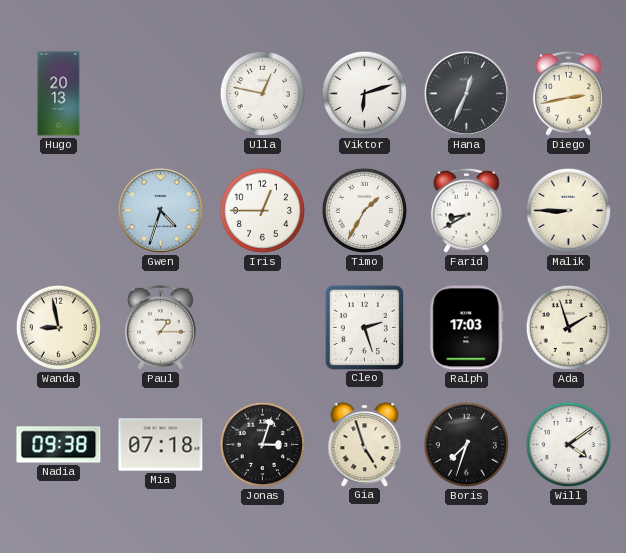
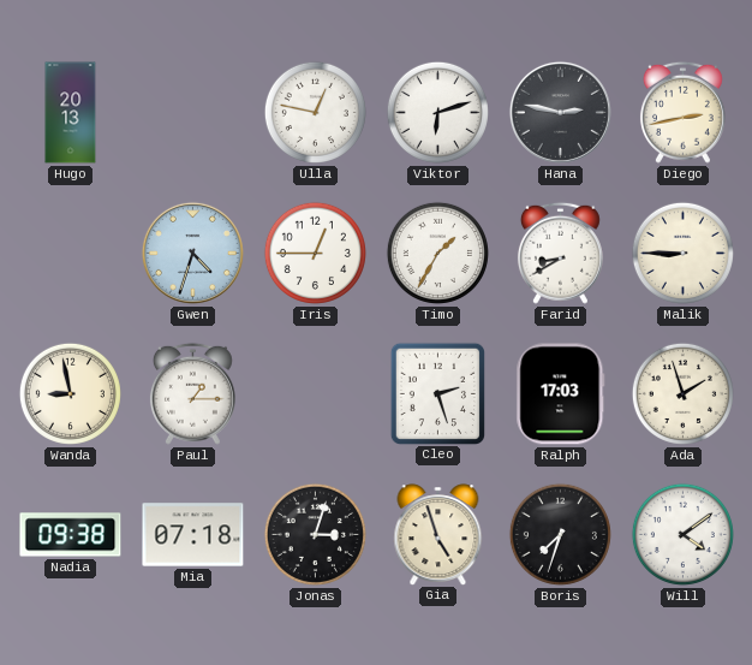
Hana: 12:34 -> 2:47
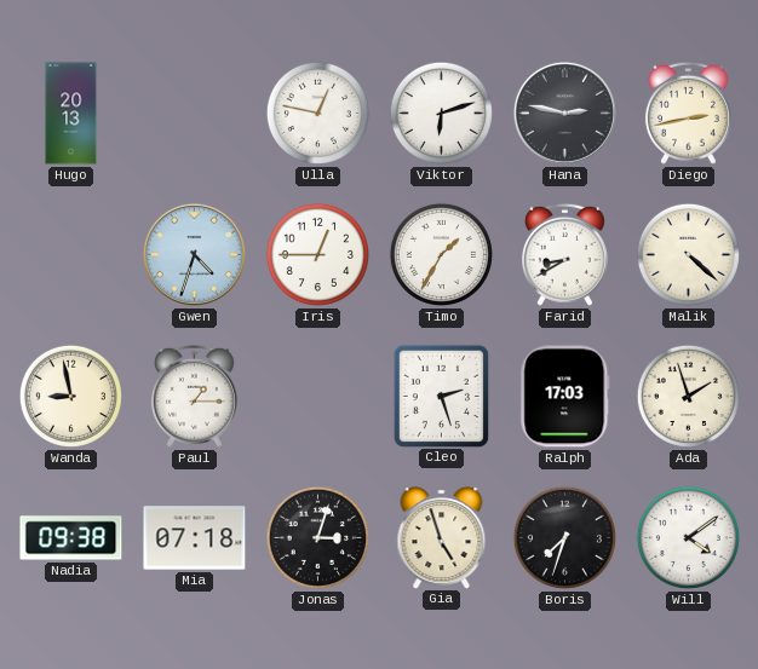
Malik: 8:45 -> 4:22
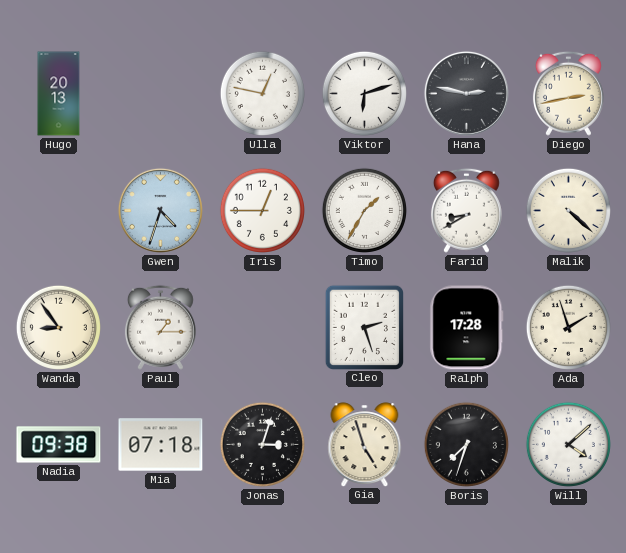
Wanda: 8:58 -> 8:54
Ralph: 17:03 -> 17:28
Will: 4:09 -> 4:08
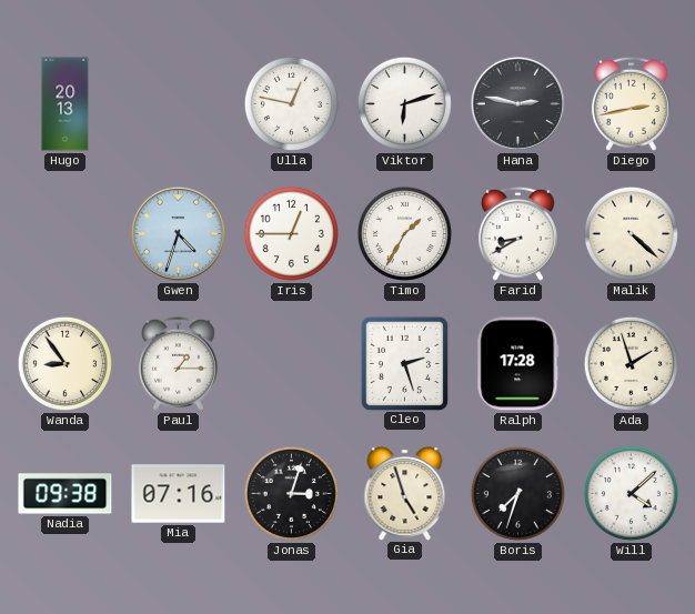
Mia: 07:18 -> 07:16
